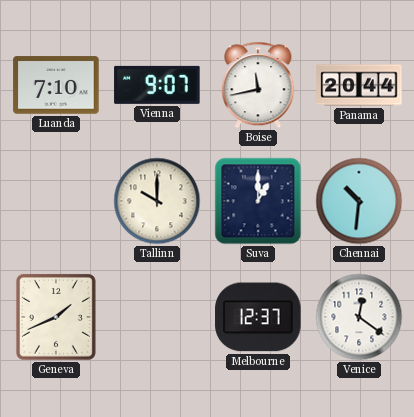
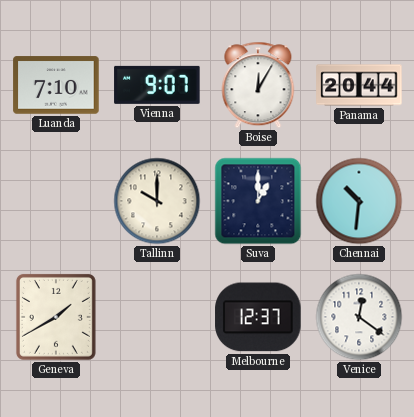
Boise: 11:43 -> 12:05
Geneva: 1:41 -> 1:40
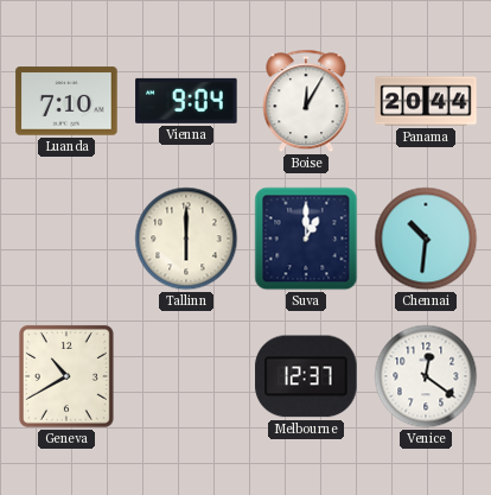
Vienna: 9:07 -> 9:04
Tallinn: 10:00 -> 6:00
Geneva: 1:40 -> 10:40
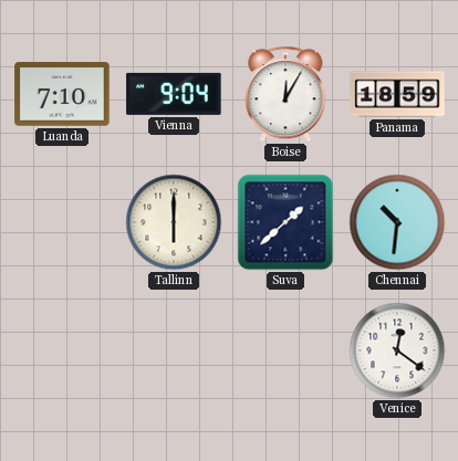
Panama: 20:44 -> 18:59
Suva: 1:00 -> 1:38
Geneva: 10:40 -> none
Melbourne: 12:37 -> none
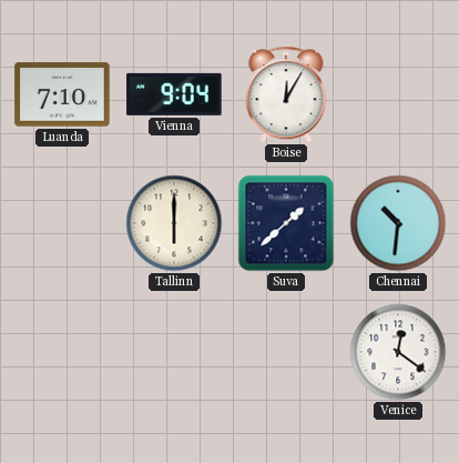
Panama: 18:59 -> none
